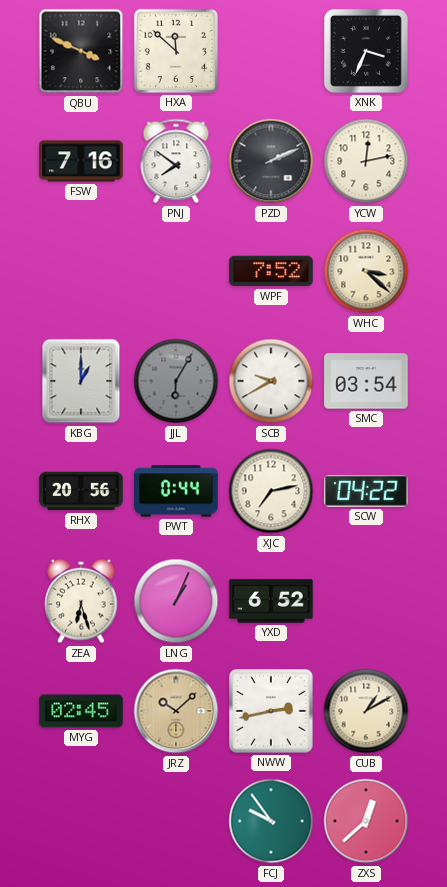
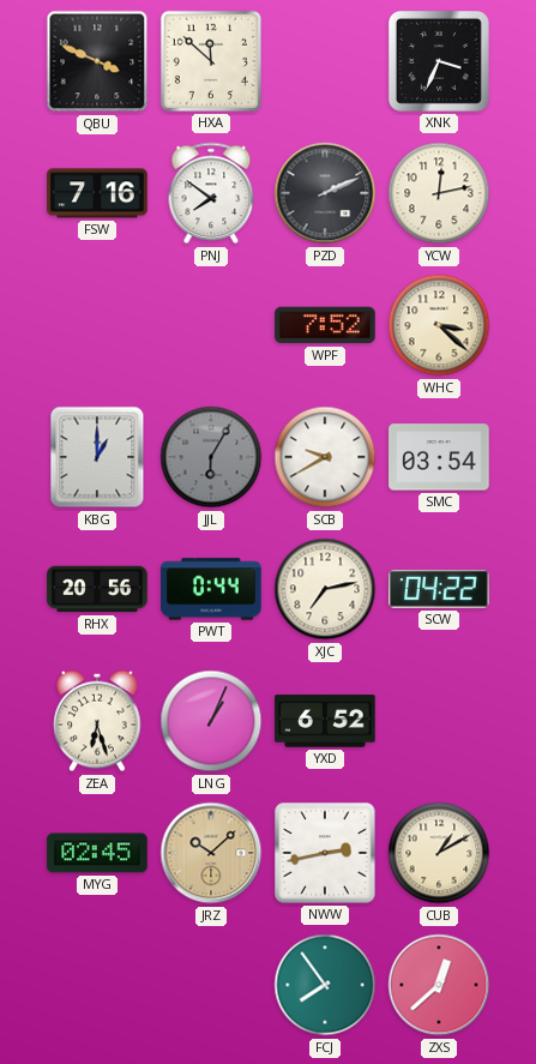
FCJ: 9:54 -> 7:54
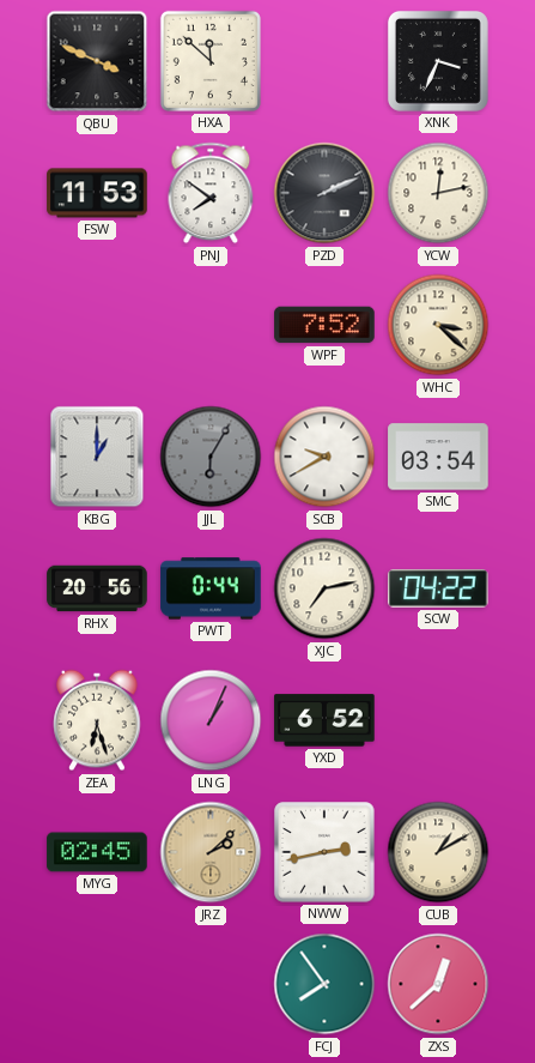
FSW: 7:16 -> 11:53
JRZ: 10:08 -> 2:08
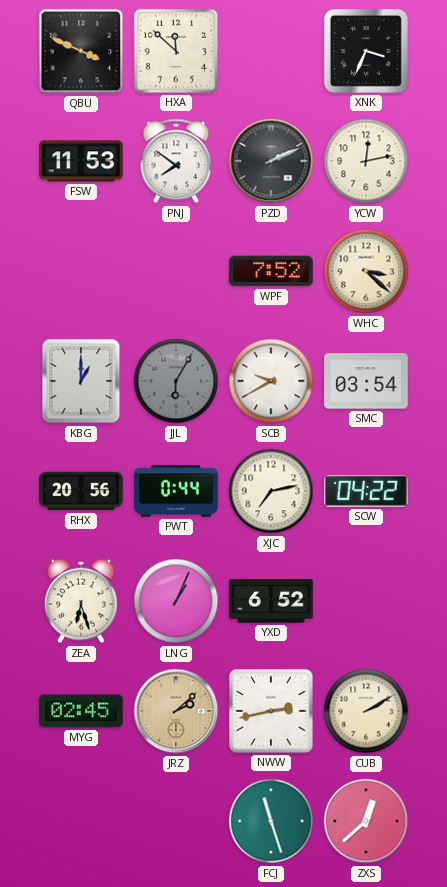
CUB: 1:10 -> 2:10
FCJ: 7:54 -> 11:27
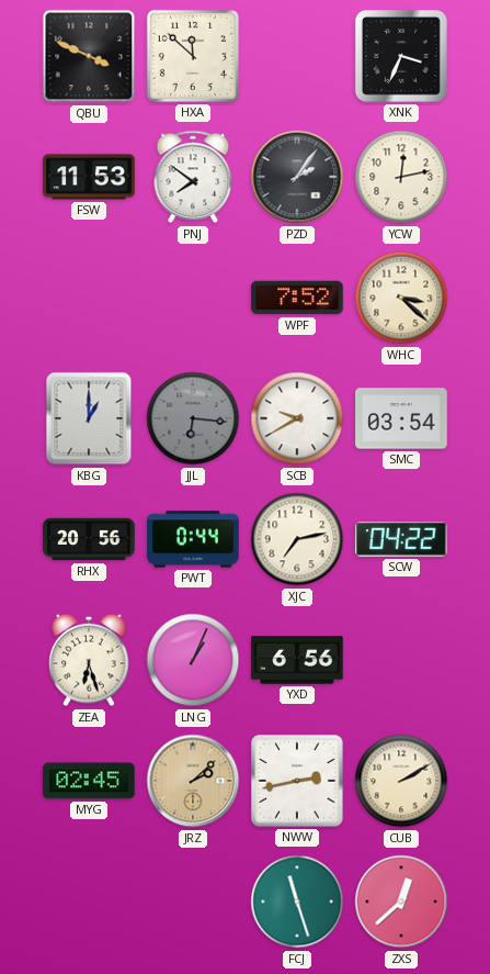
PZD: 2:11 -> 2:06
JJL: 6:05 -> 6:16
YXD: 6:52 -> 6:56
